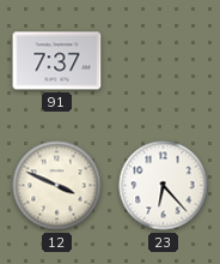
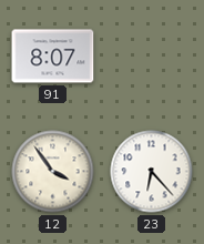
91: 7:37 -> 8:07
12: 3:49 -> 3:54
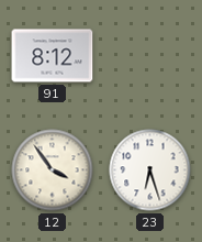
91: 8:07 -> 8:12
23: 6:23 -> 6:27
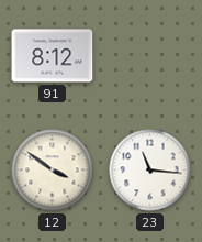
12: 3:54 -> 3:51
23: 6:27 -> 11:16
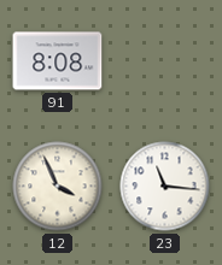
91: 8:12 -> 8:08
12: 3:51 -> 3:56
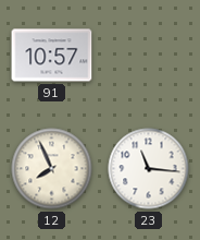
91: 8:08 -> 10:57
12: 3:56 -> 7:56
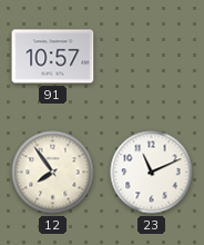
12: 7:56 -> 7:54
23: 11:16 -> 11:11
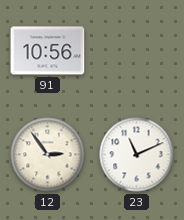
91: 10:57 -> 10:56
12: 7:54 -> 2:54
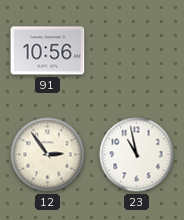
23: 11:11 -> 10:58
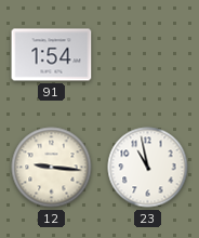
91: 10:56 -> 1:54
12: 2:54 -> 9:16
